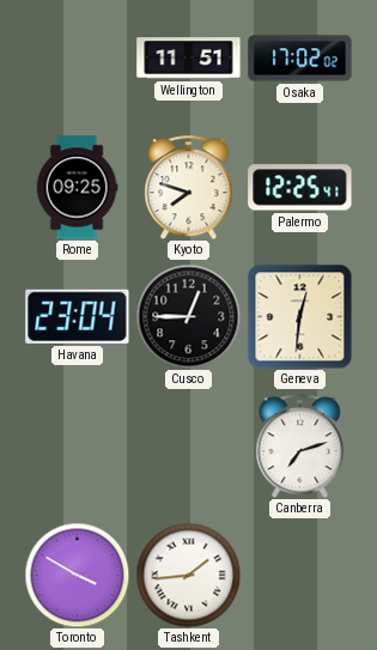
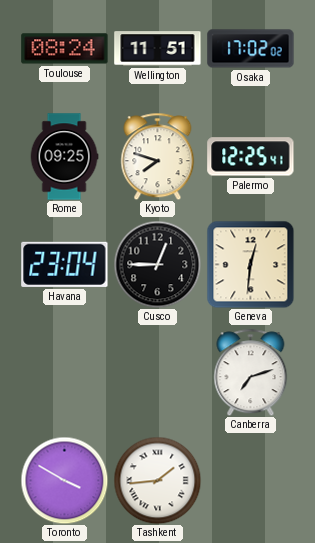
Toulouse: none -> 08:24
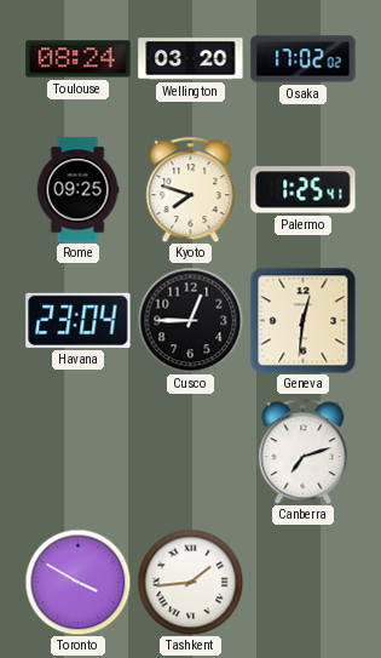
Wellington: 11:51 -> 03:20
Palermo: 12:25 -> 1:25
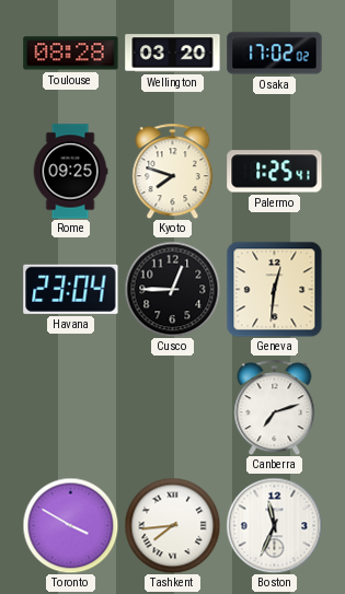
Toulouse: 08:24 -> 08:28
Tashkent: 1:44 -> 7:44
Boston: none -> 11:34
